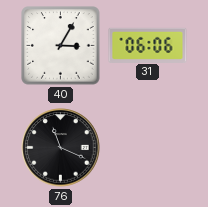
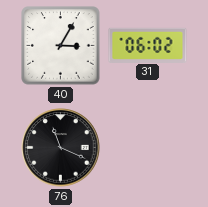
31: 06:06 -> 06:02
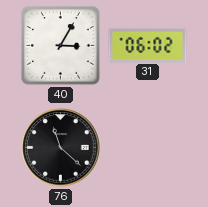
76: 11:19 -> 11:22
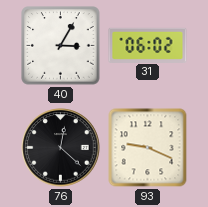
76: 11:22 -> 12:22
93: none -> 9:19
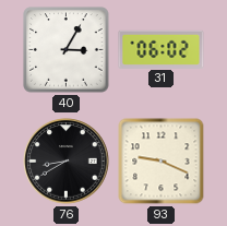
76: 12:22 -> 8:40
